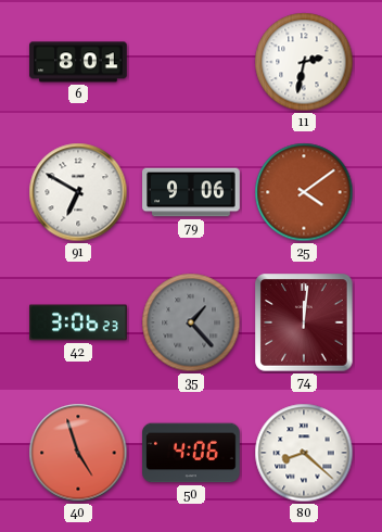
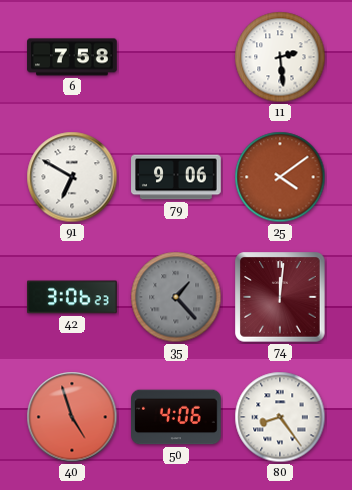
6: 8:01 -> 7:58
11: 2:32 -> 2:29
80: 8:22 -> 8:24
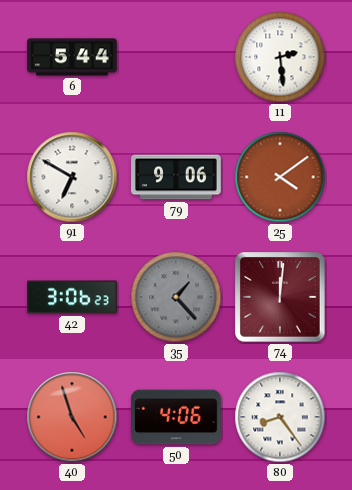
6: 7:58 -> 5:44
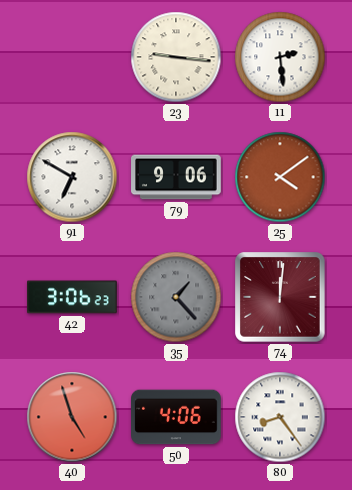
6: 5:44 -> none
23: none -> 9:16
